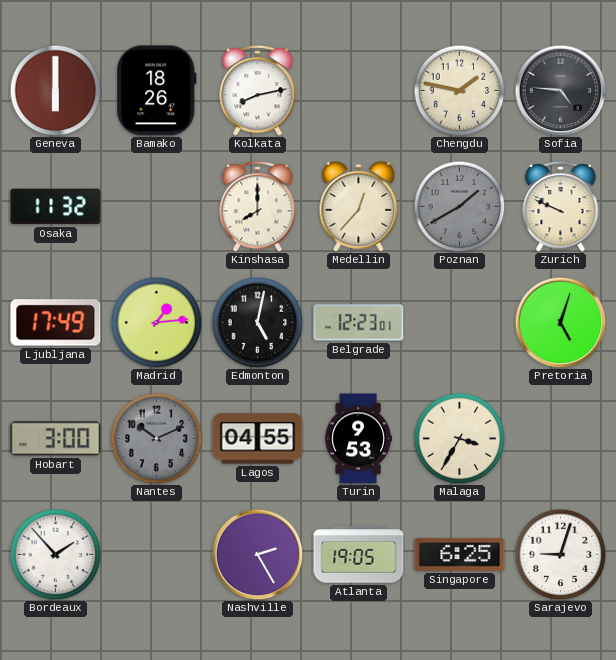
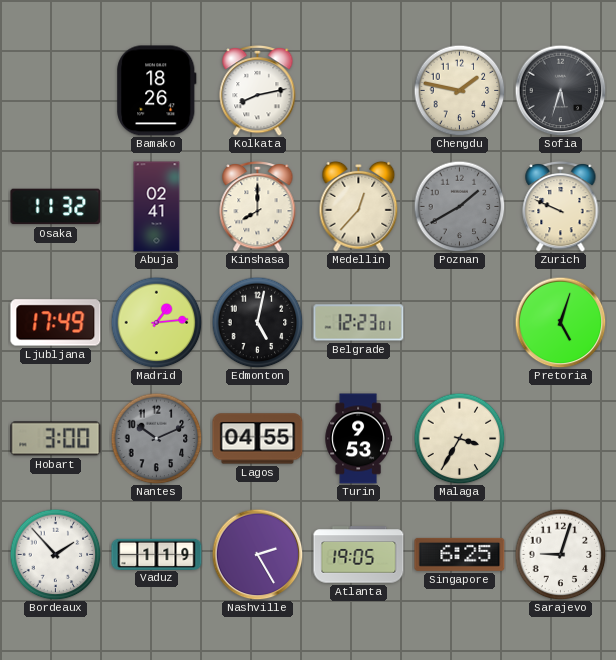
Geneva: 6:00 -> none
Sofia: 4:46 -> 5:33
Abuja: none -> 02:41
Vaduz: none -> 1:19
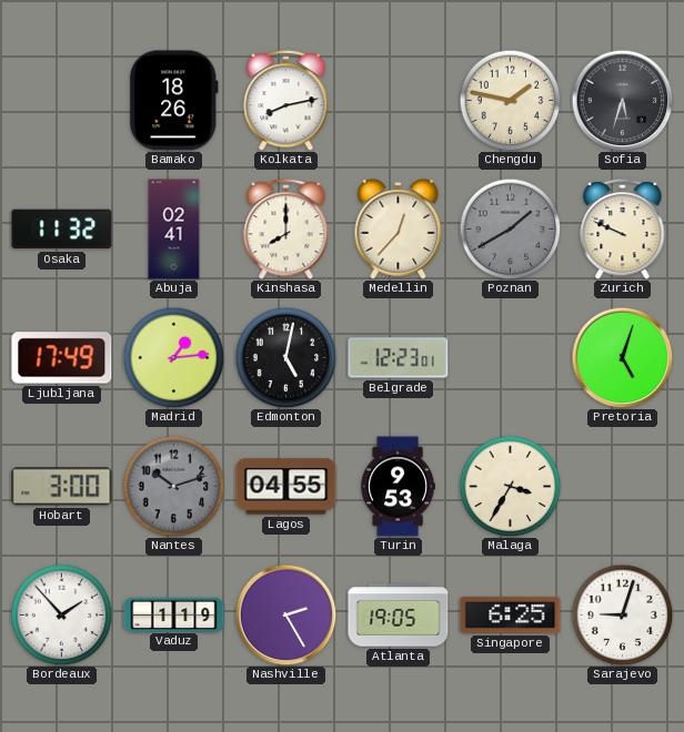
Nantes: 10:11 -> 10:12
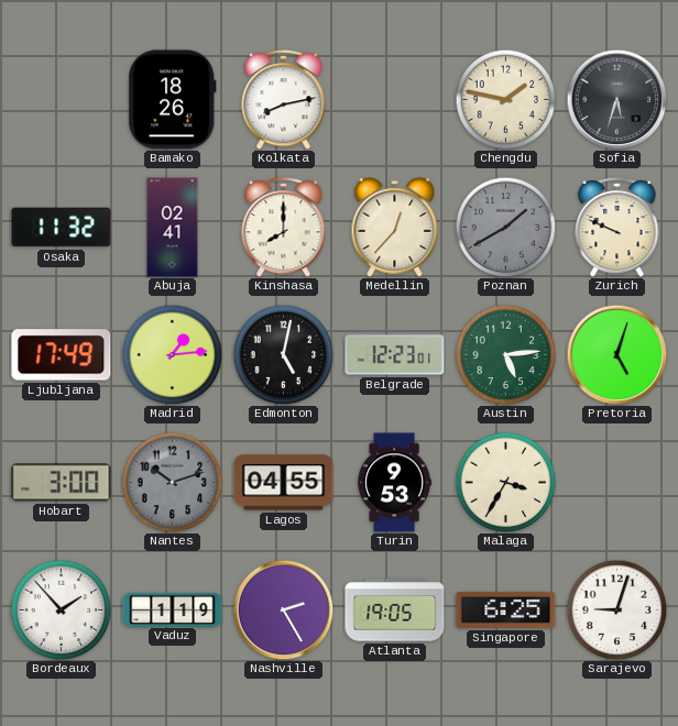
Austin: none -> 5:14
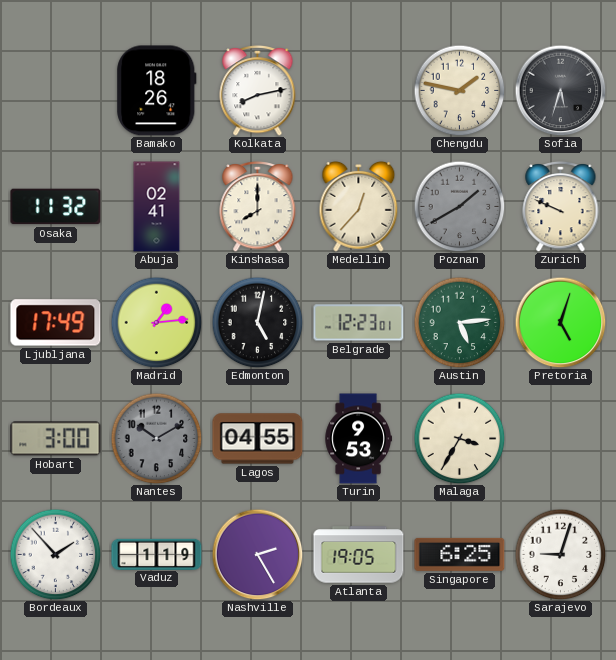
Nantes: 10:12 -> 10:10
